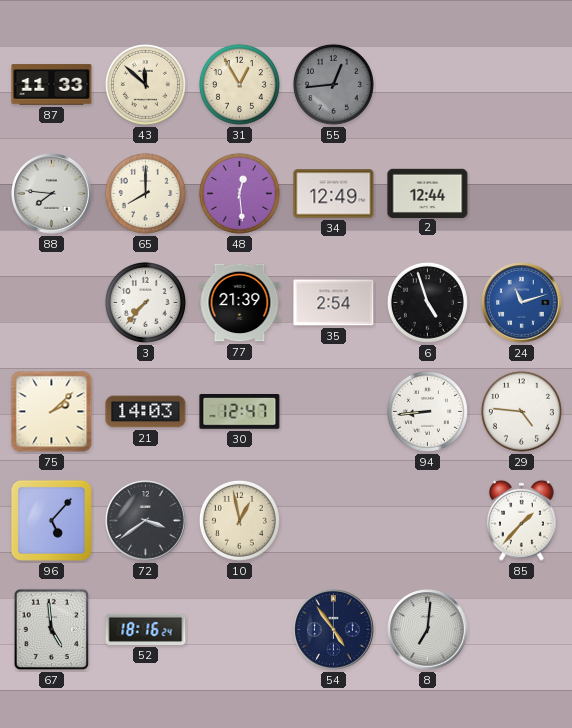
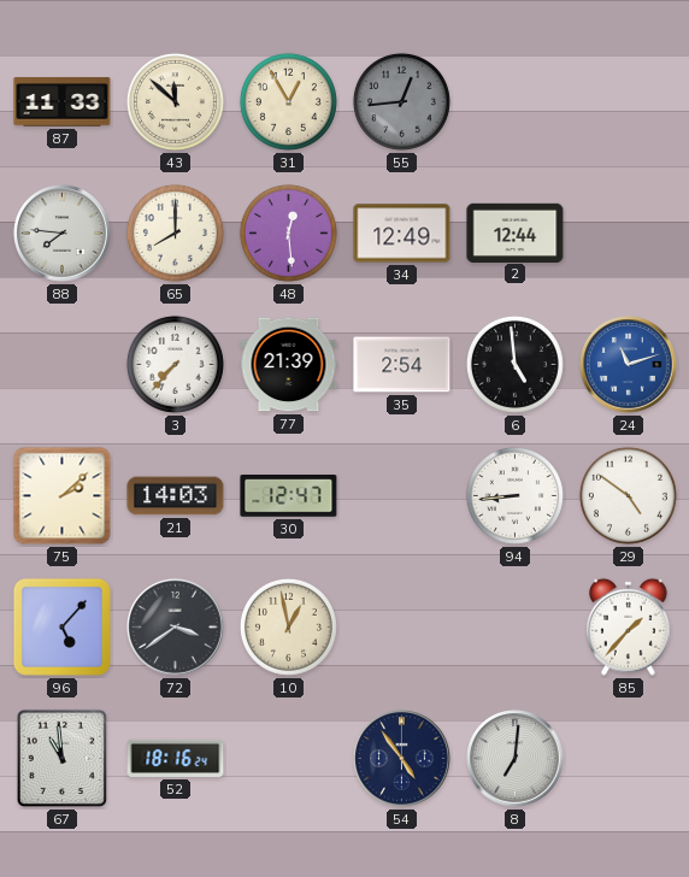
6: 4:57 -> 4:59
29: 4:46 -> 4:51
67: 4:59 -> 10:59
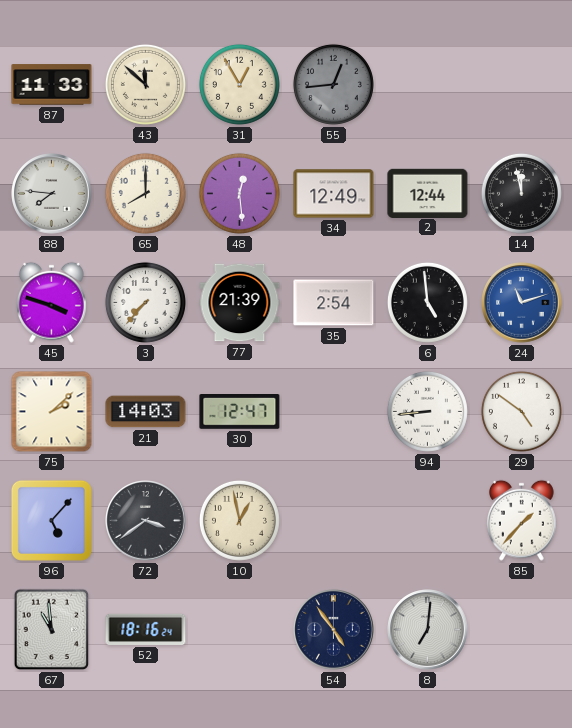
14: none -> 11:58
45: none -> 3:48
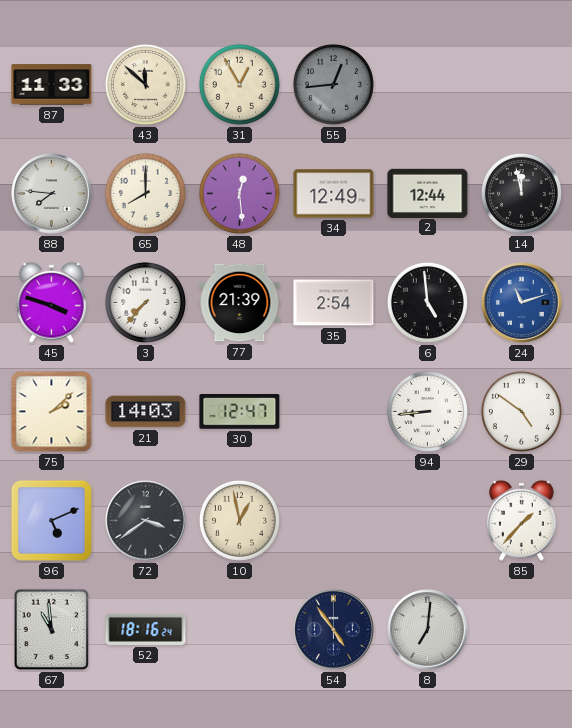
96: 5:07 -> 5:11
